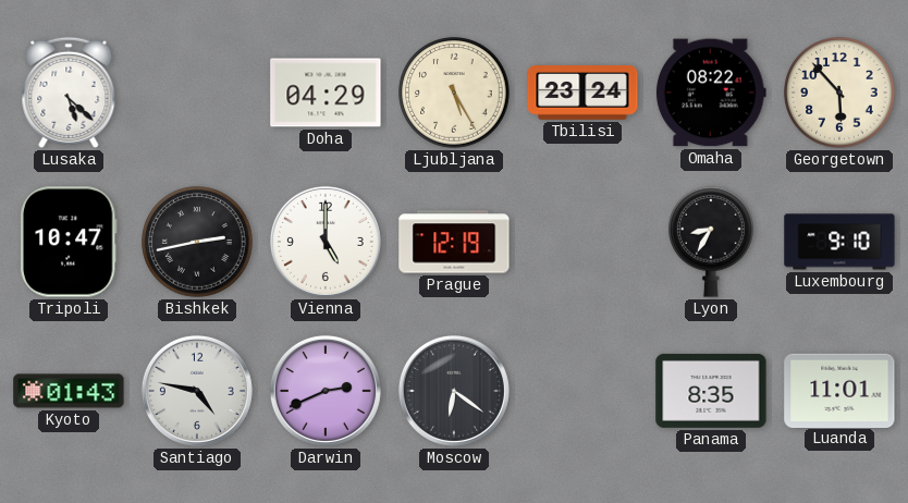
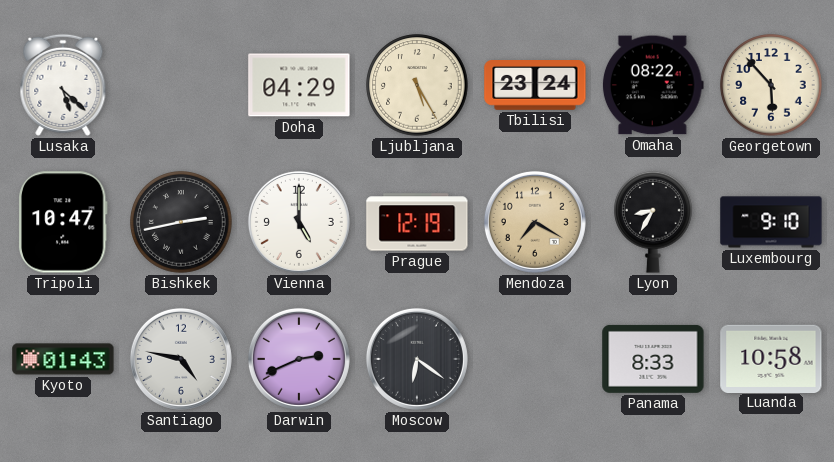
Mendoza: none -> 7:20
Panama: 8:35 -> 8:33
Luanda: 11:01 -> 10:58
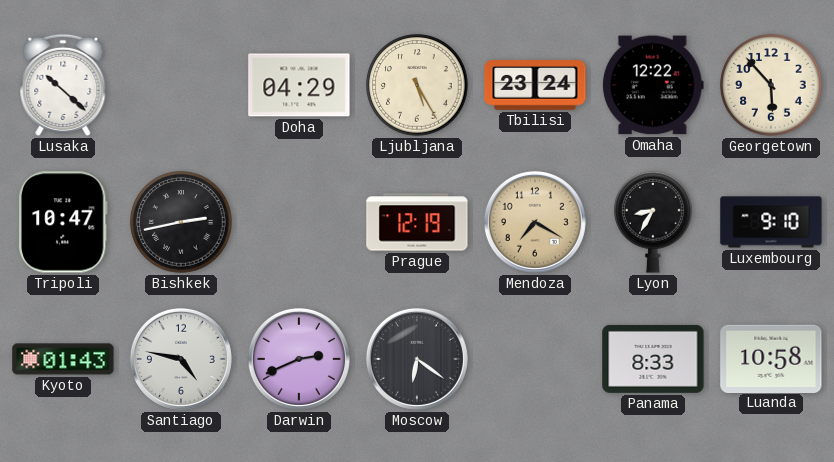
Lusaka: 5:22 -> 10:22
Omaha: 08:22 -> 12:22
Vienna: 5:00 -> none
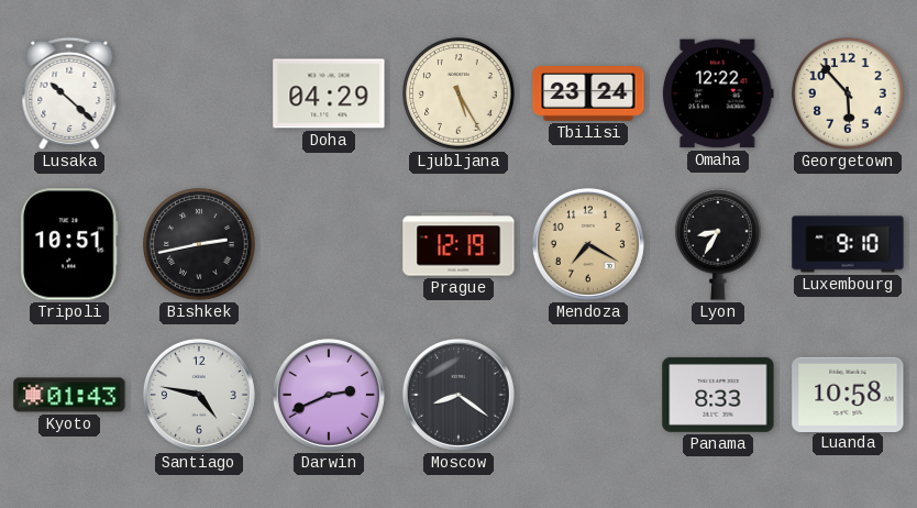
Tripoli: 10:47 -> 10:51
Moscow: 6:21 -> 8:21
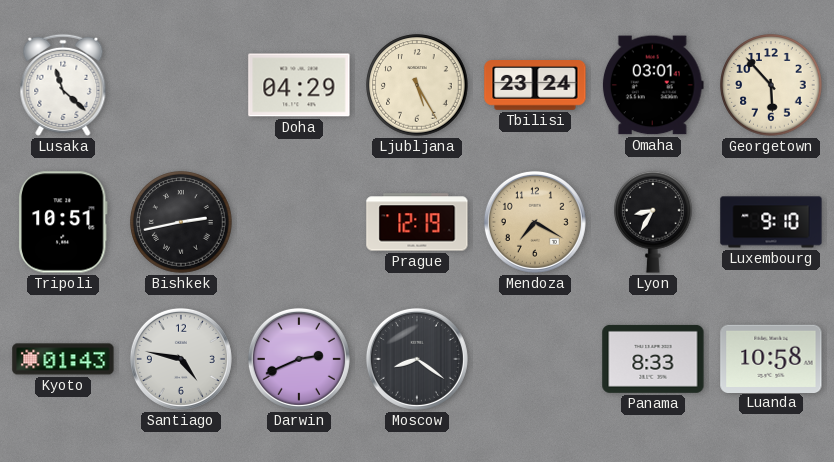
Lusaka: 10:22 -> 11:22
Omaha: 12:22 -> 03:01
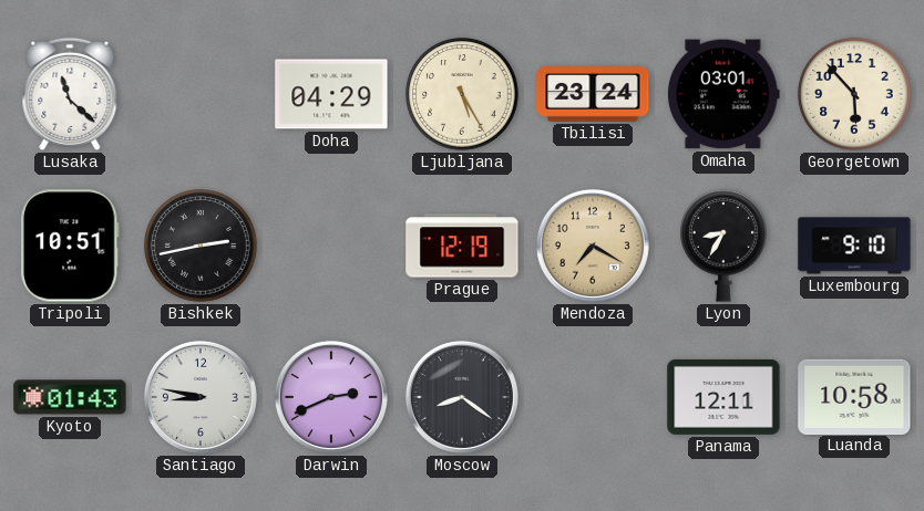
Santiago: 4:47 -> 8:47
Panama: 8:33 -> 12:11
